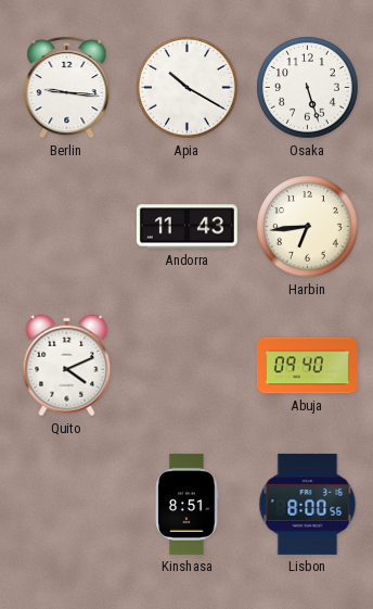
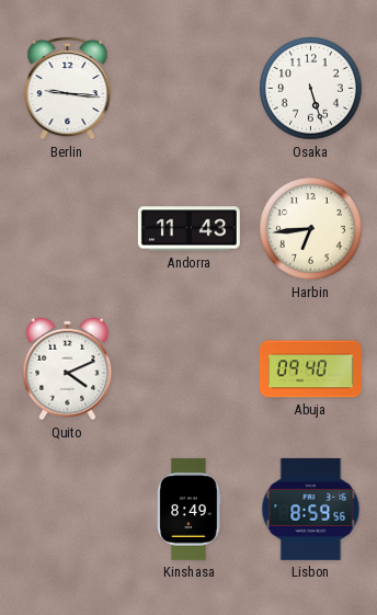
Apia: 10:20 -> none
Kinshasa: 8:51 -> 8:49
Lisbon: 8:00 -> 8:59
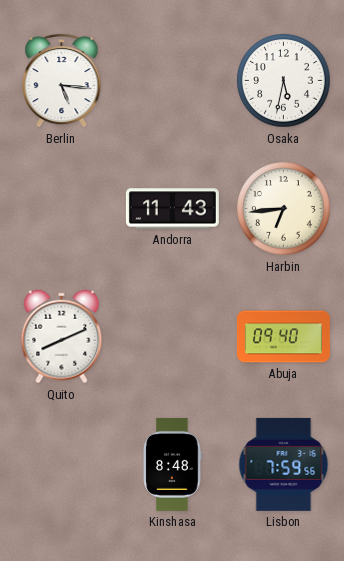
Berlin: 9:16 -> 5:16
Osaka: 5:27 -> 5:32
Quito: 4:11 -> 8:11
Kinshasa: 8:49 -> 8:48
Lisbon: 8:59 -> 7:59
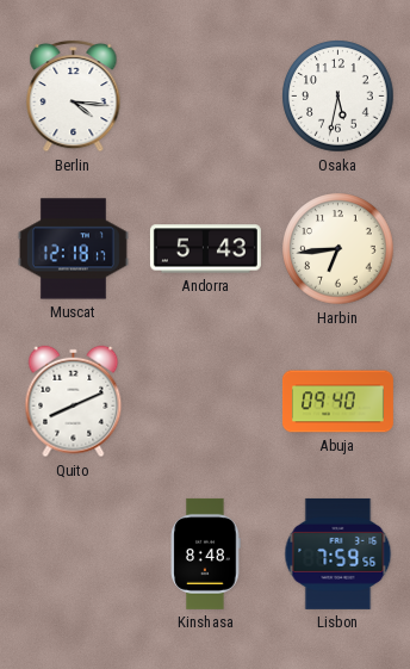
Berlin: 5:16 -> 4:16
Muscat: none -> 12:18
Andorra: 11:43 -> 5:43
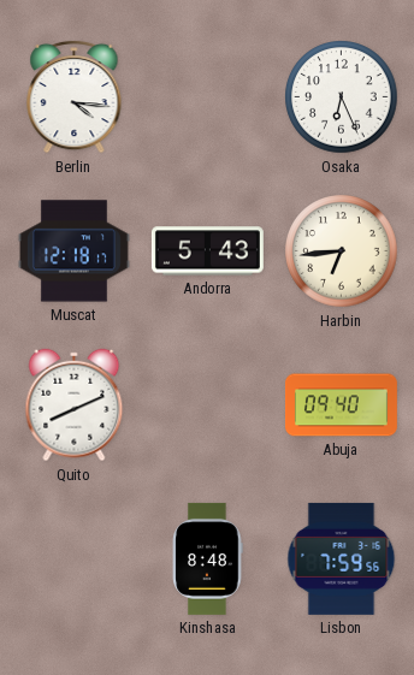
Osaka: 5:32 -> 6:26
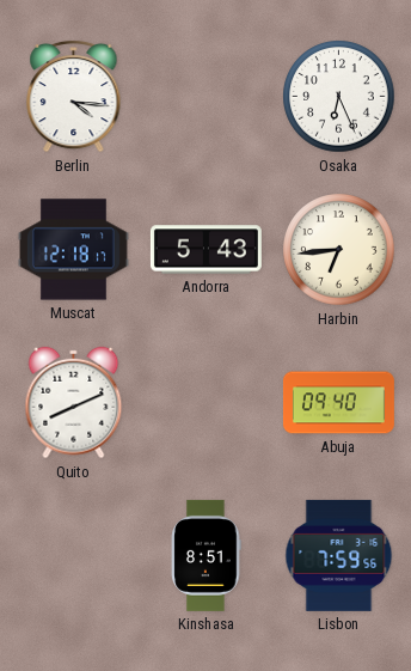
Kinshasa: 8:48 -> 8:51
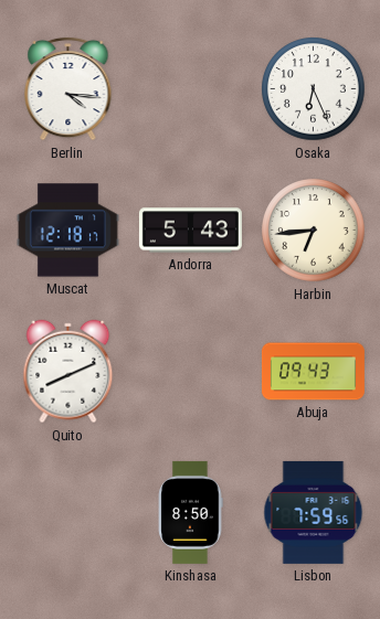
Abuja: 09:40 -> 09:43
Kinshasa: 8:51 -> 8:50
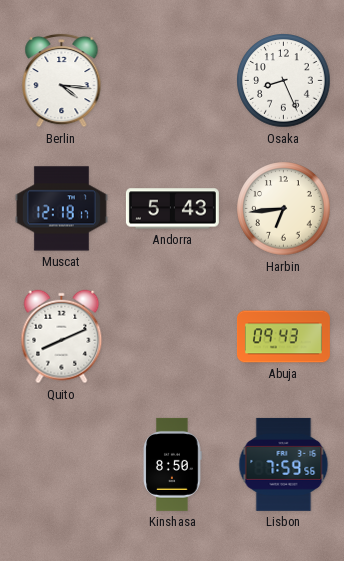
Osaka: 6:26 -> 8:26
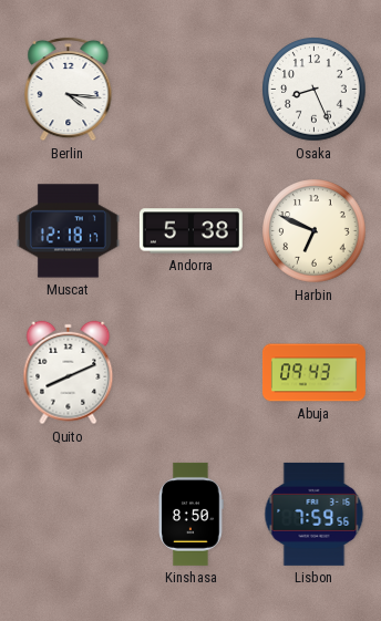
Andorra: 5:43 -> 5:38
Harbin: 6:44 -> 6:49
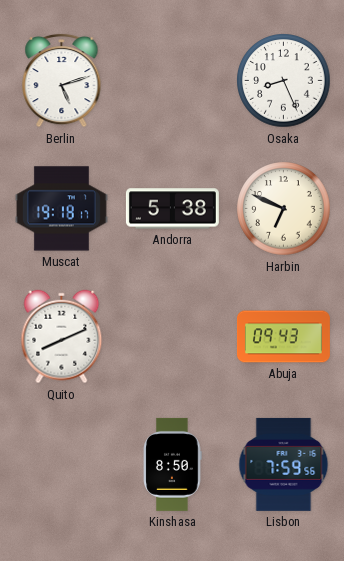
Berlin: 4:16 -> 5:12
Muscat: 12:18 -> 19:18
